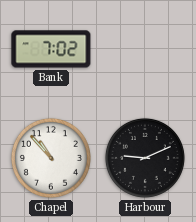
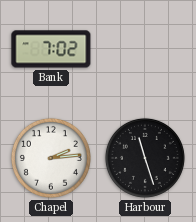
Chapel: 10:53 -> 2:14
Harbour: 9:11 -> 11:27
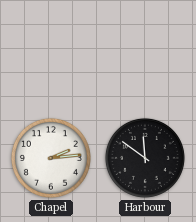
Bank: 7:02 -> none
Harbour: 11:27 -> 11:51
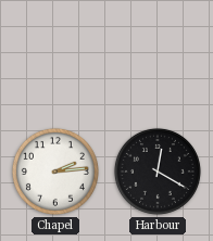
Harbour: 11:51 -> 12:20
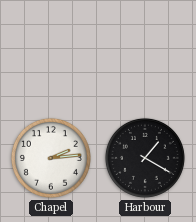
Harbour: 12:20 -> 1:20
